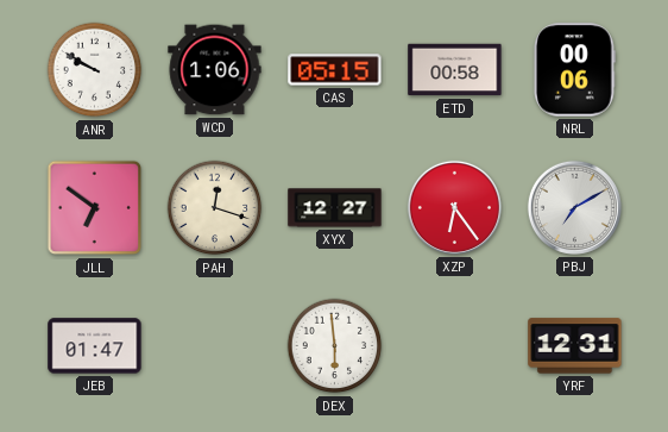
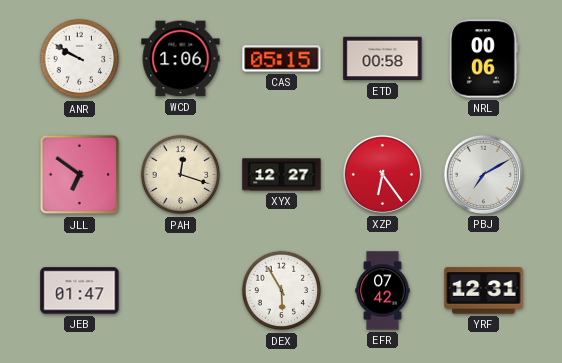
DEX: 5:59 -> 5:55
EFR: none -> 07:42
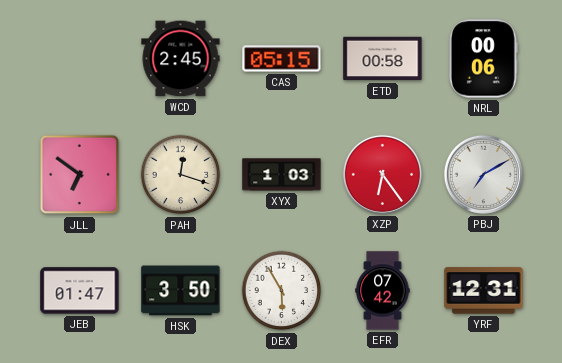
ANR: 9:50 -> none
WCD: 1:06 -> 2:45
XYX: 12:27 -> 1:03
HSK: none -> 3:50
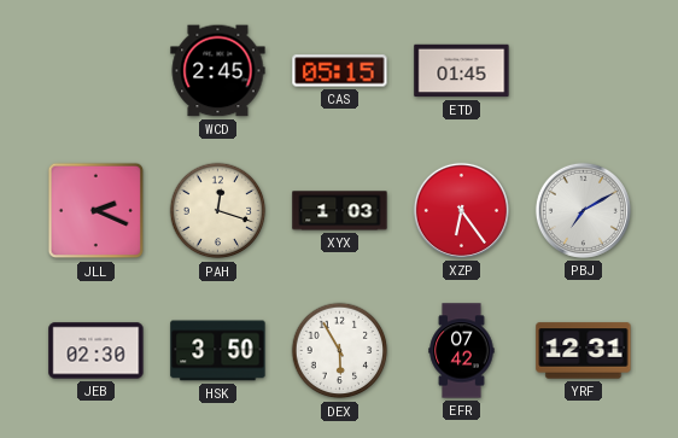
ETD: 00:58 -> 01:45
NRL: 00:06 -> none
JLL: 6:51 -> 2:19
JEB: 01:47 -> 02:30
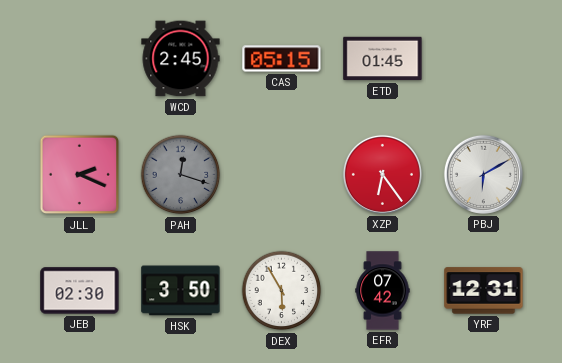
PAH dial: cream -> grey
XYX: 1:03 -> none
PBJ: 7:10 -> 6:10
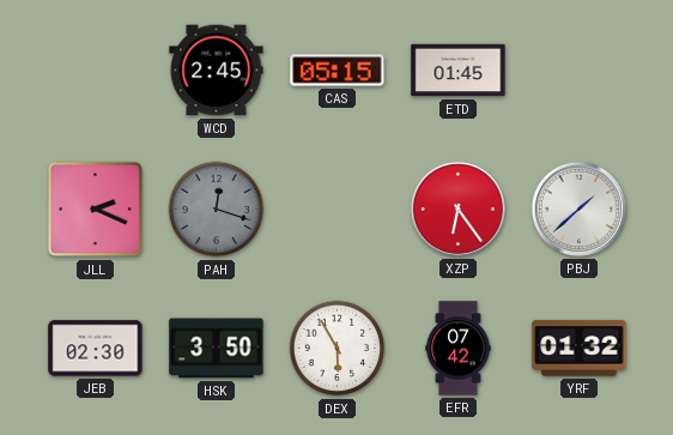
PBJ: 6:10 -> 1:38
YRF: 12:31 -> 01:32
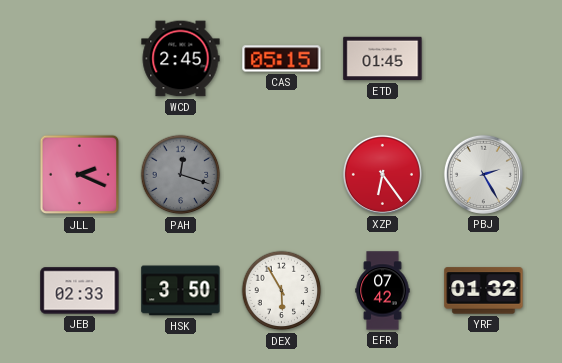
PBJ: 1:38 -> 2:25
JEB: 02:30 -> 02:33
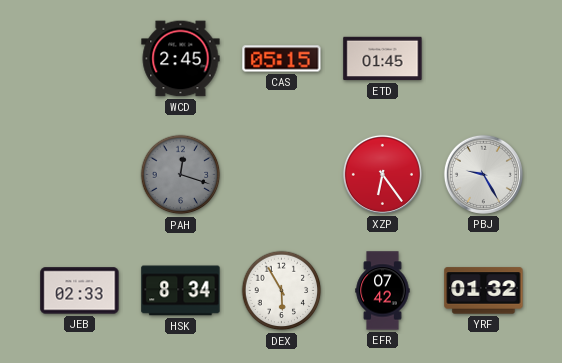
JLL: 2:19 -> none
PBJ: 2:25 -> 9:25
HSK: 3:50 -> 8:34
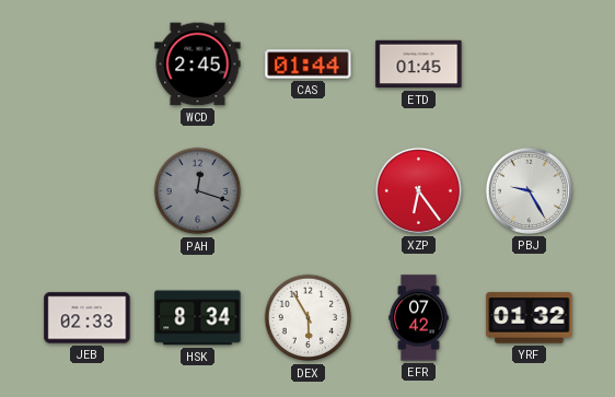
CAS: 05:15 -> 01:44
